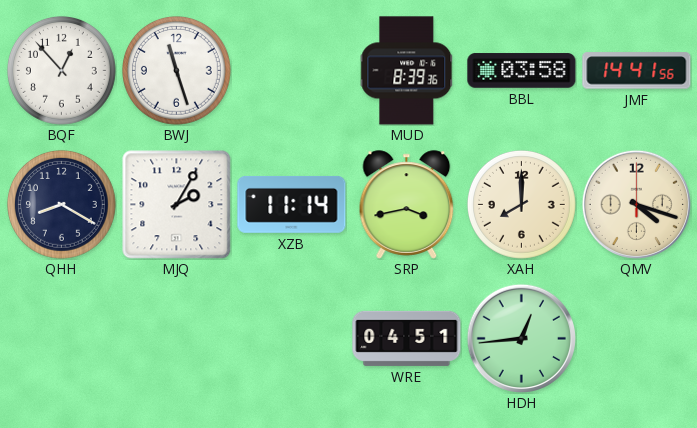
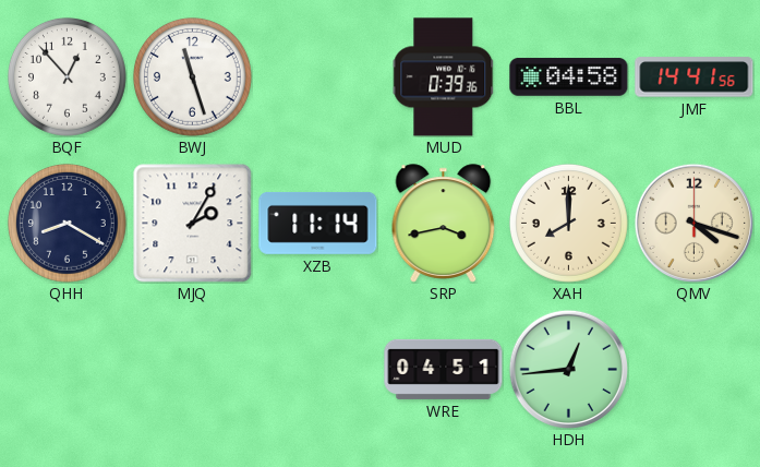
MUD: 8:39 -> 0:39
BBL: 03:58 -> 04:58
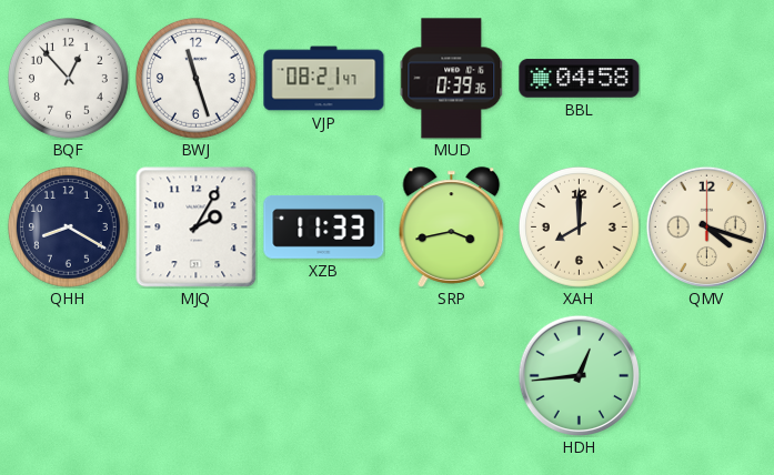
VJP: none -> 08:21
JMF: 14:41 -> none
XZB: 11:14 -> 11:33
WRE: 04:51 -> none
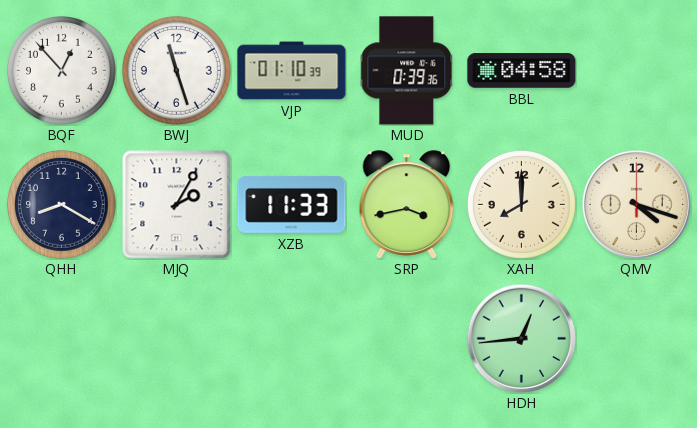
VJP: 08:21 -> 01:10
